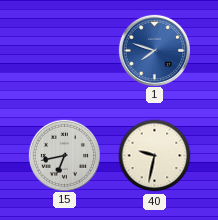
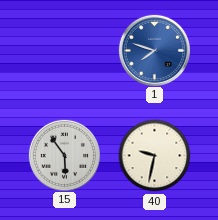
15: 6:43 -> 5:54
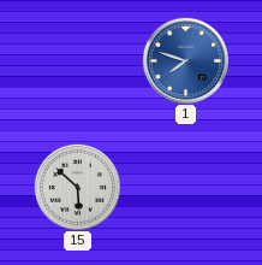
15: 5:54 -> 5:52
40: 9:32 -> none
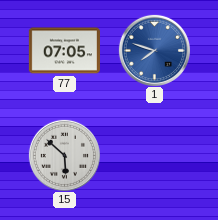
77: none -> 07:05
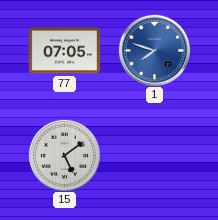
15: 5:52 -> 5:09
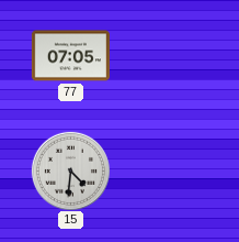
1: 7:48 -> none
15: 5:09 -> 4:31
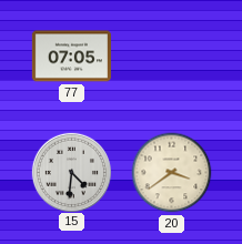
20: none -> 3:39
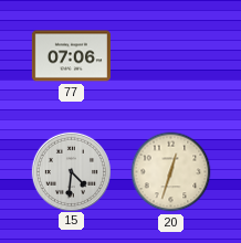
77: 07:05 -> 07:06
20: 3:39 -> 12:33
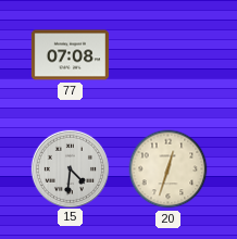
77: 07:06 -> 07:08
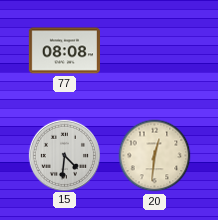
77: 07:08 -> 08:08
20: 12:33 -> 12:31
